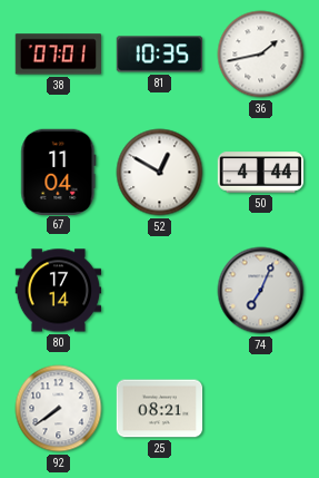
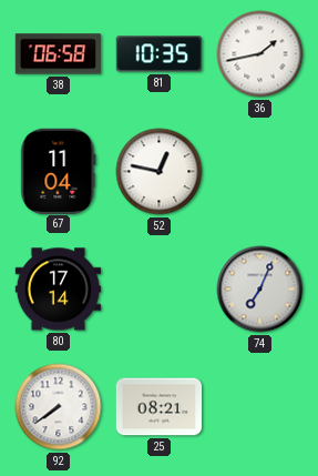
38: 07:01 -> 06:58
52: 12:50 -> 12:47
50: 4:44 -> none
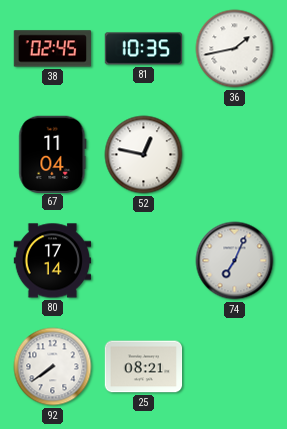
38: 06:58 -> 02:45
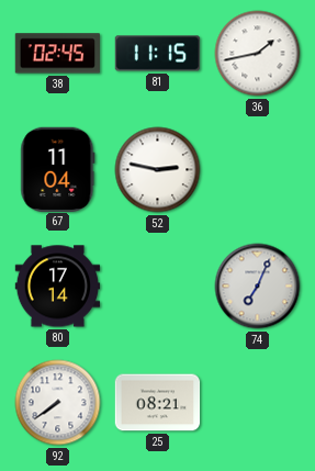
81: 10:35 -> 11:15
52: 12:47 -> 2:47
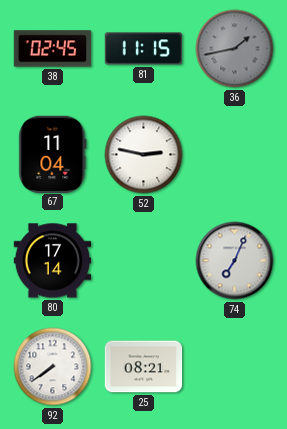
36 dial: white -> grey
